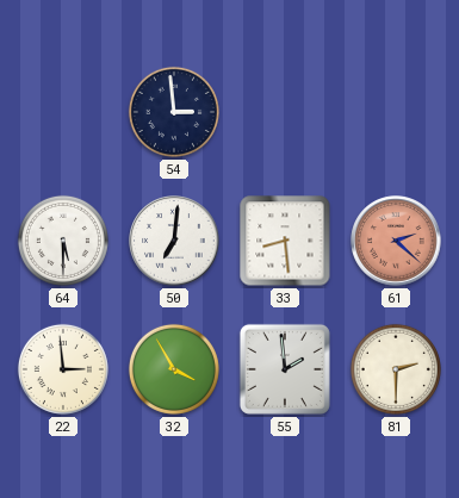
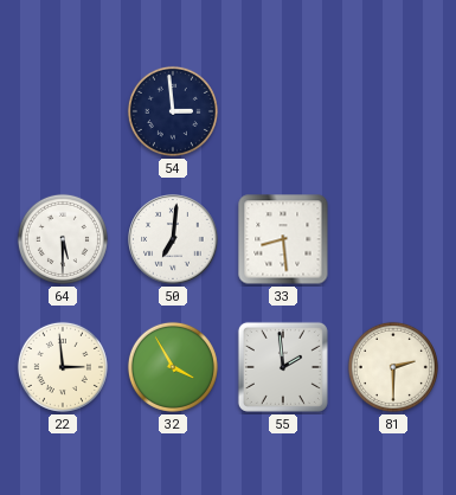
61: 2:22 -> none
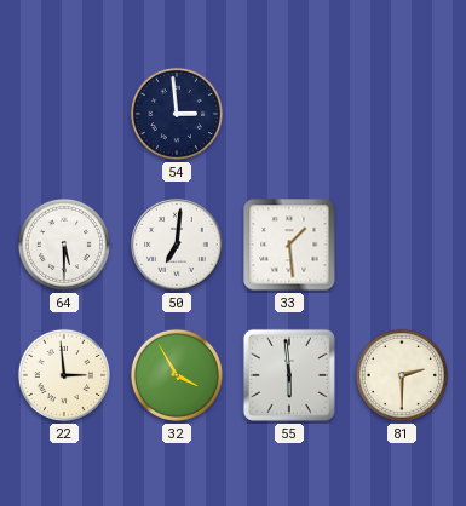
33: 8:29 -> 1:29
55: 1:59 -> 5:59
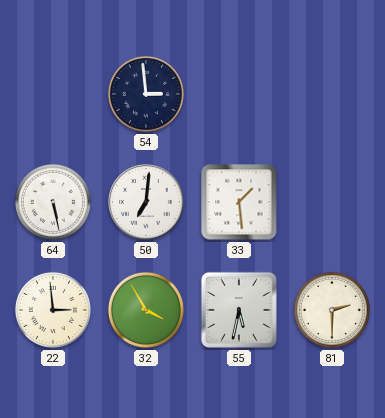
64: 5:30 -> 5:28
55: 5:59 -> 5:32
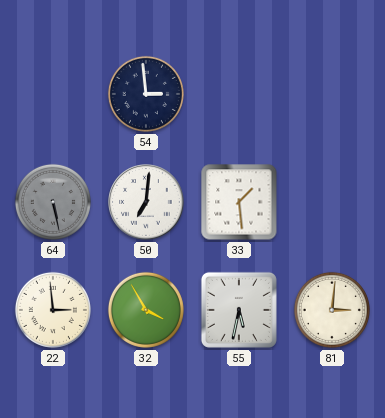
64 dial: white -> grey
81: 2:30 -> 3:01
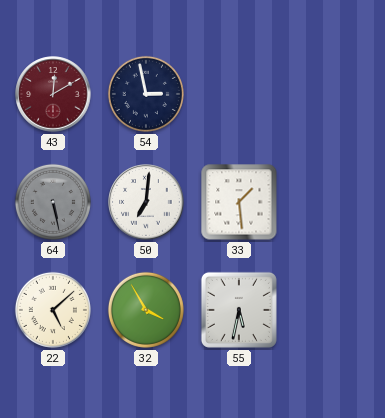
43: none -> 12:10
54: 2:59 -> 2:58
22: 2:59 -> 5:08
81: 3:01 -> none
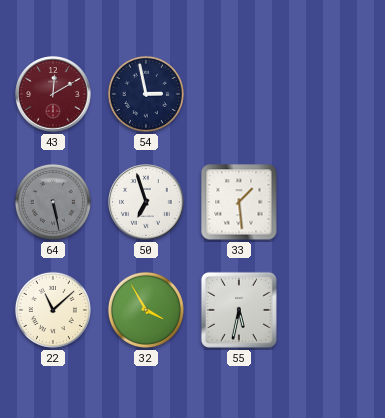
50: 7:01 -> 6:57
22: 5:08 -> 11:08
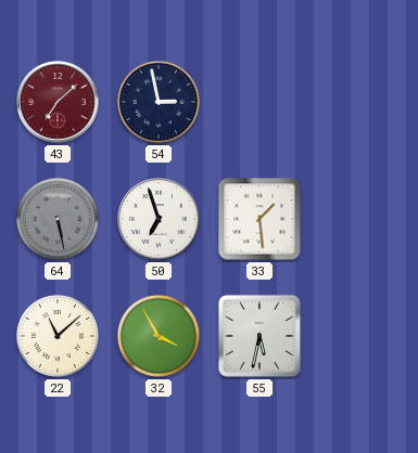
43: 12:10 -> 7:08
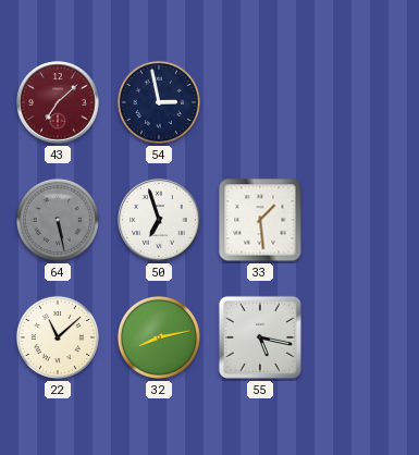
32: 3:55 -> 8:13
55: 5:32 -> 5:17
